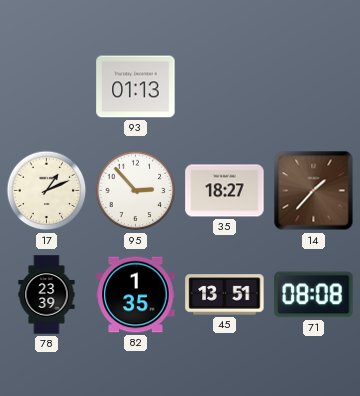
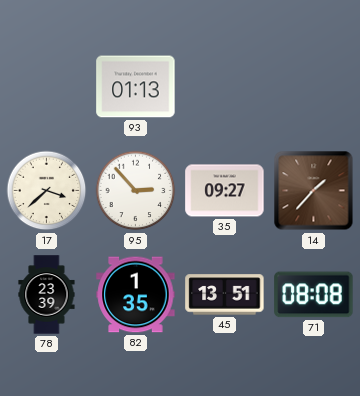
17: 1:11 -> 3:38
35: 18:27 -> 09:27
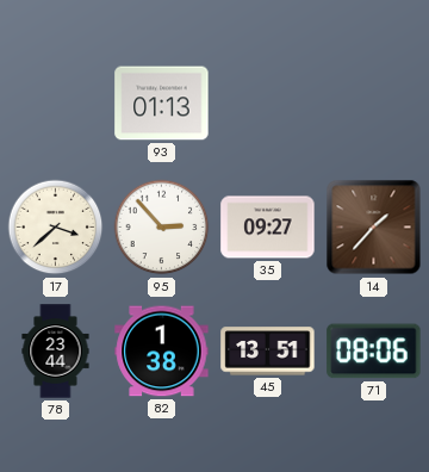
78: 23:39 -> 23:44
82: 1:35 -> 1:38
71: 08:08 -> 08:06
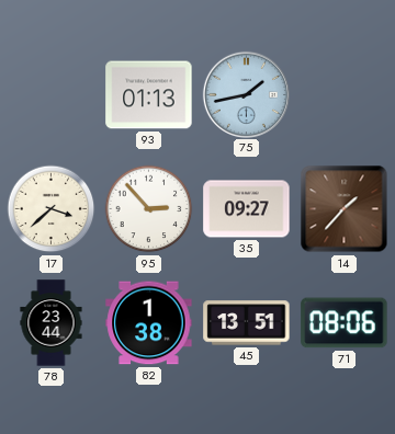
75: none -> 1:43
